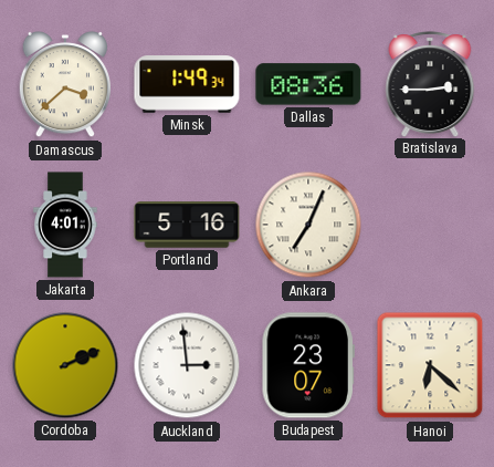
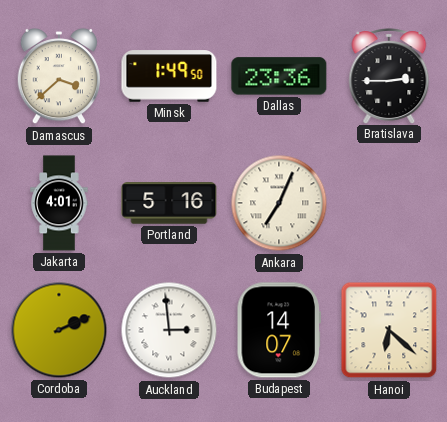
Minsk: 1:49:34 -> 1:49:50
Dallas: 08:36 -> 23:36
Budapest: 23:07 -> 14:07
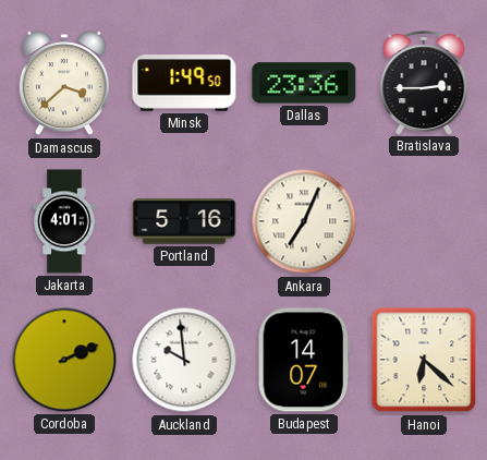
Auckland: 2:59 -> 9:59
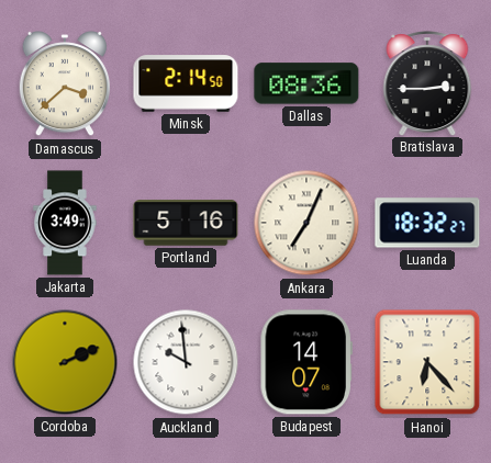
Minsk: 1:49 -> 2:14
Dallas: 23:36 -> 08:36
Jakarta: 4:01 -> 3:49
Luanda: none -> 18:32
Hanoi: 6:22 -> 6:23
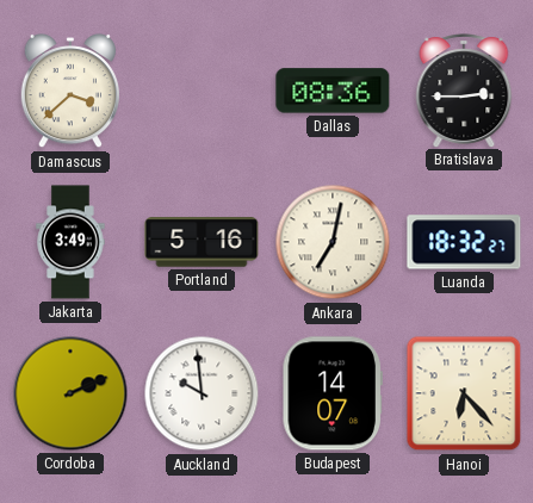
Minsk: 2:14 -> none
Ankara: 7:04 -> 7:02
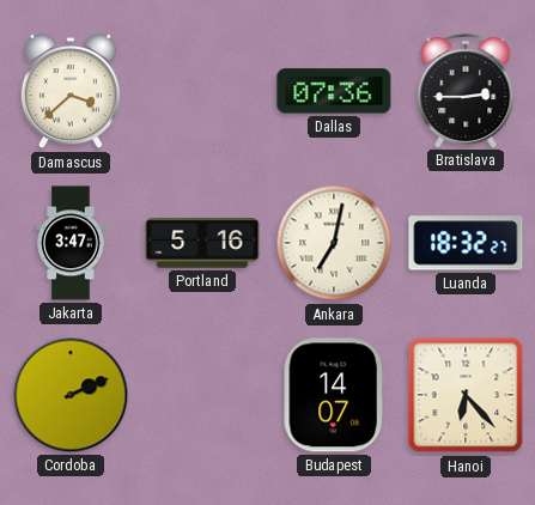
Dallas: 08:36 -> 07:36
Jakarta: 3:49 -> 3:47
Auckland: 9:59 -> none
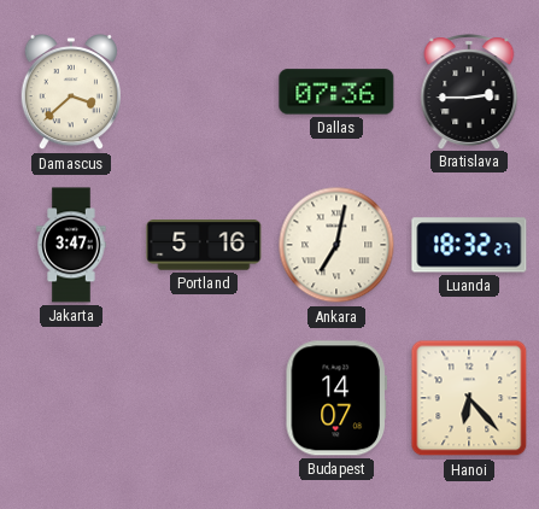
Cordoba: 2:11 -> none
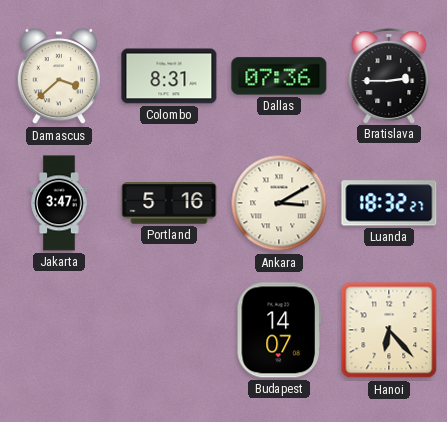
Colombo: none -> 8:31
Ankara: 7:02 -> 3:10
